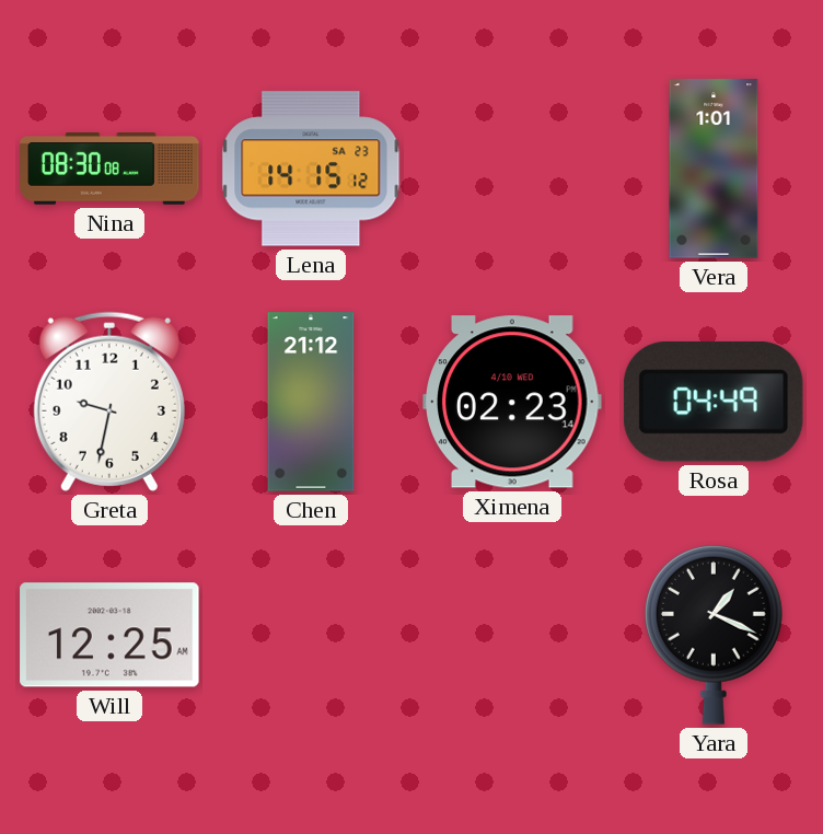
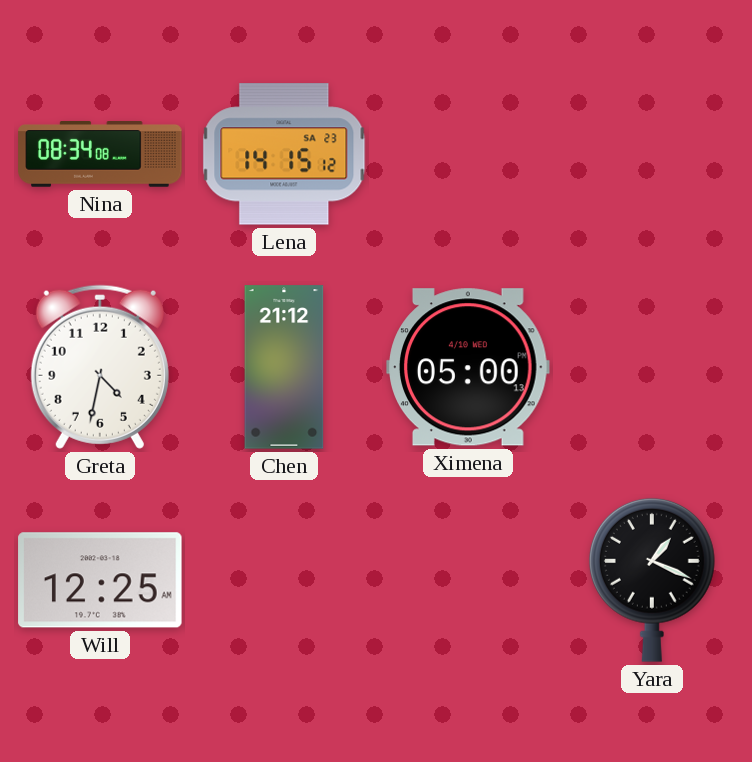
Nina: 08:30 -> 08:34
Vera: 1:01 -> none
Greta: 9:32 -> 4:32
Ximena: 02:23 -> 05:00
Rosa: 04:49 -> none
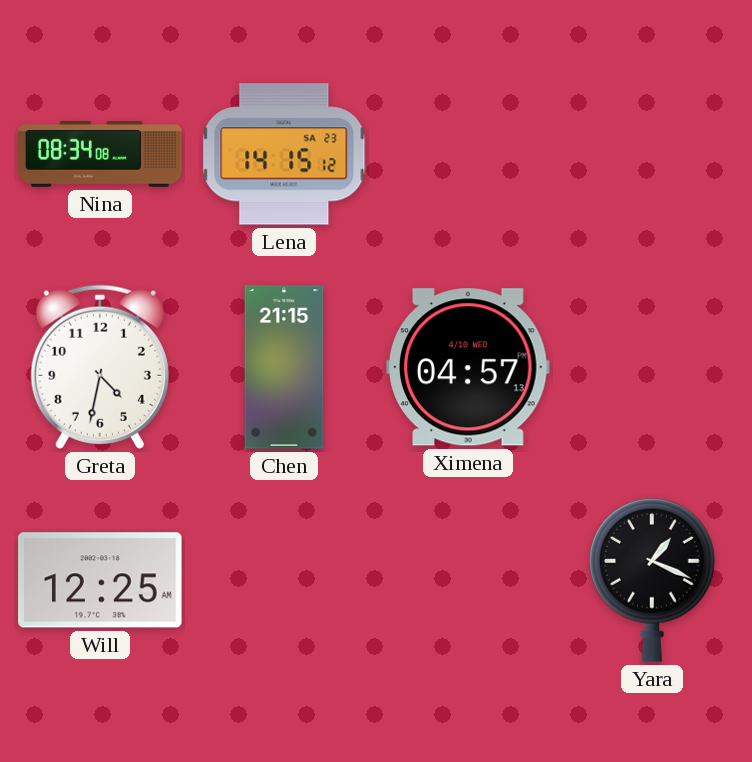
Chen: 21:12 -> 21:15
Ximena: 05:00 -> 04:57
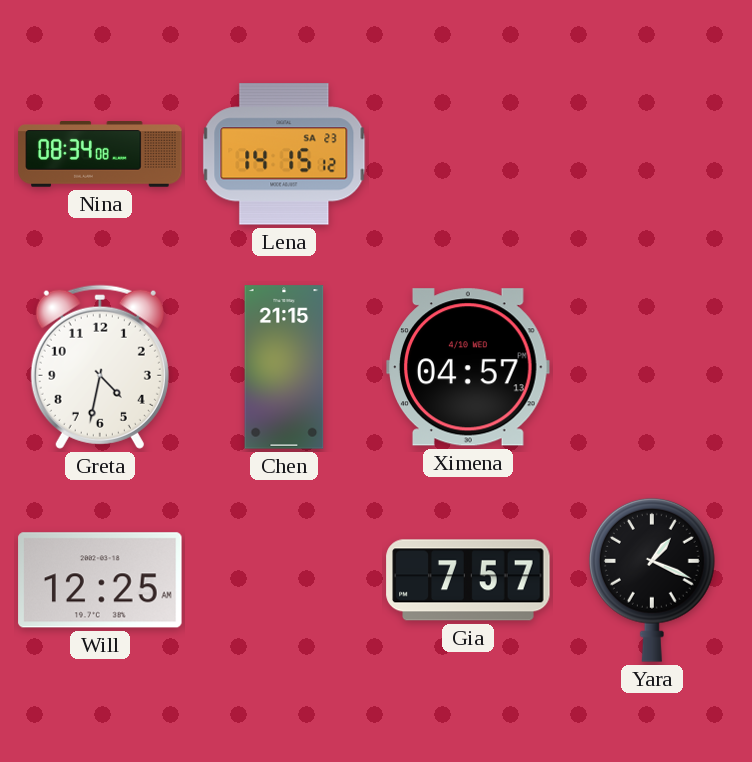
Gia: none -> 7:57
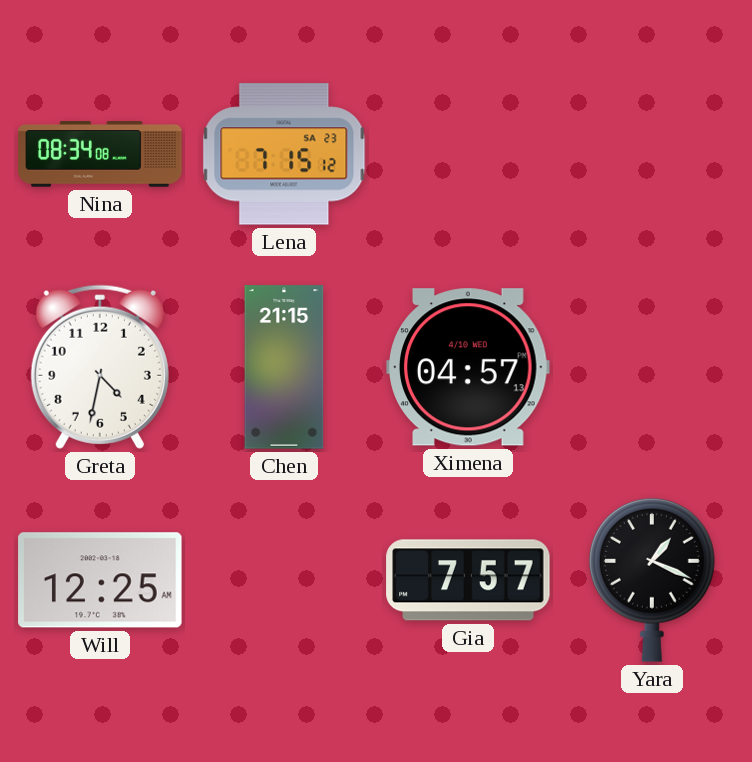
Lena: 14:15 -> 7:15
